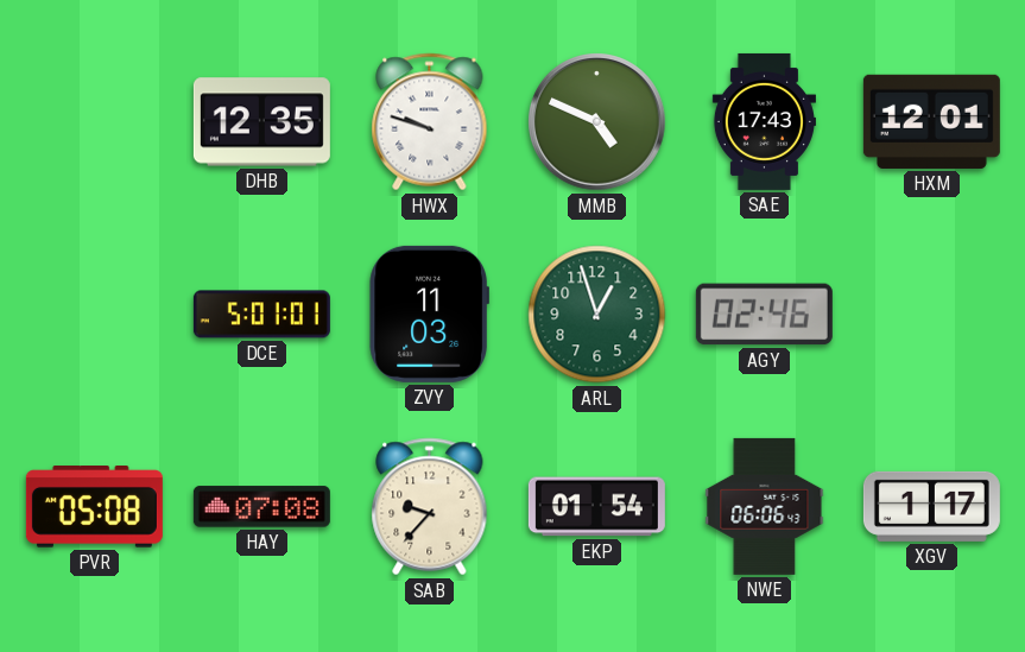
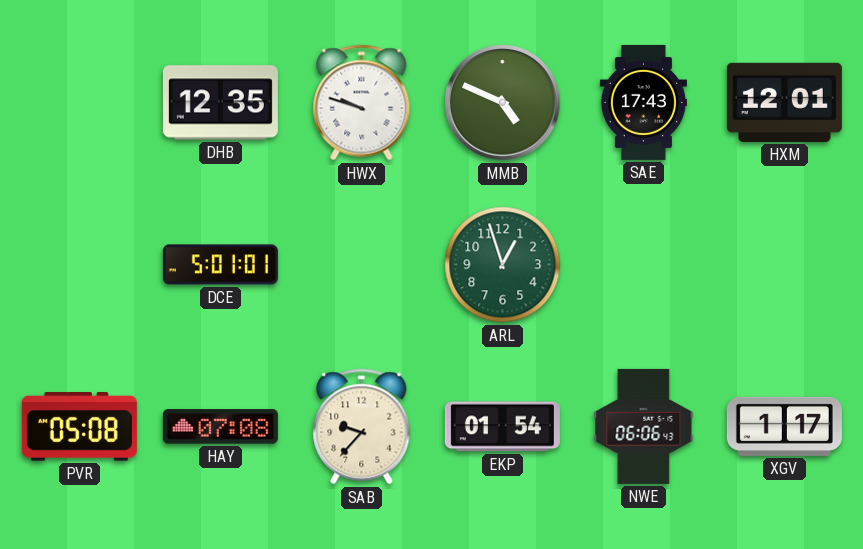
ZVY: 11:03 -> none
AGY: 02:46 -> none
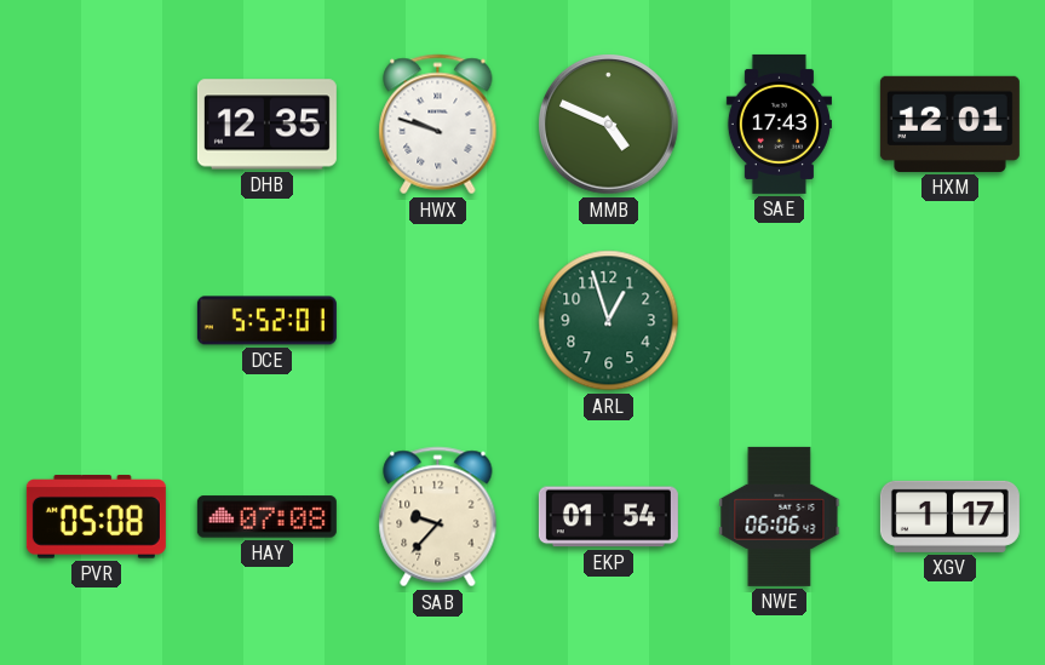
DCE: 5:01 -> 5:52
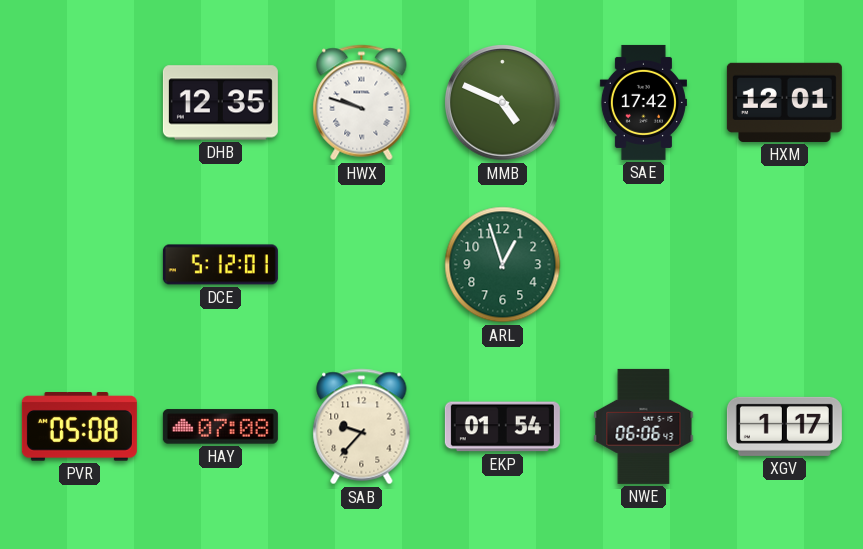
SAE: 17:43 -> 17:42
DCE: 5:52 -> 5:12
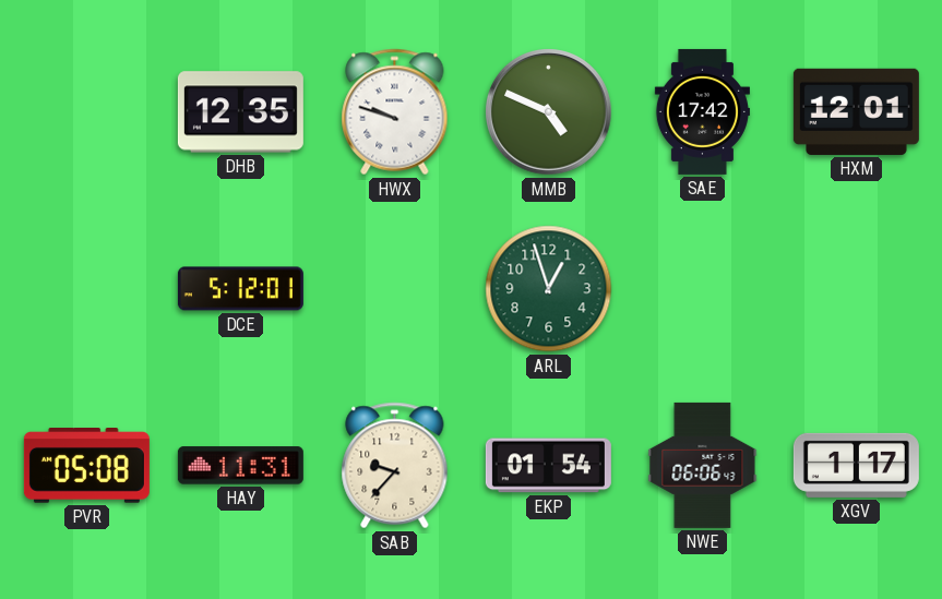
HAY: 07:08 -> 11:31
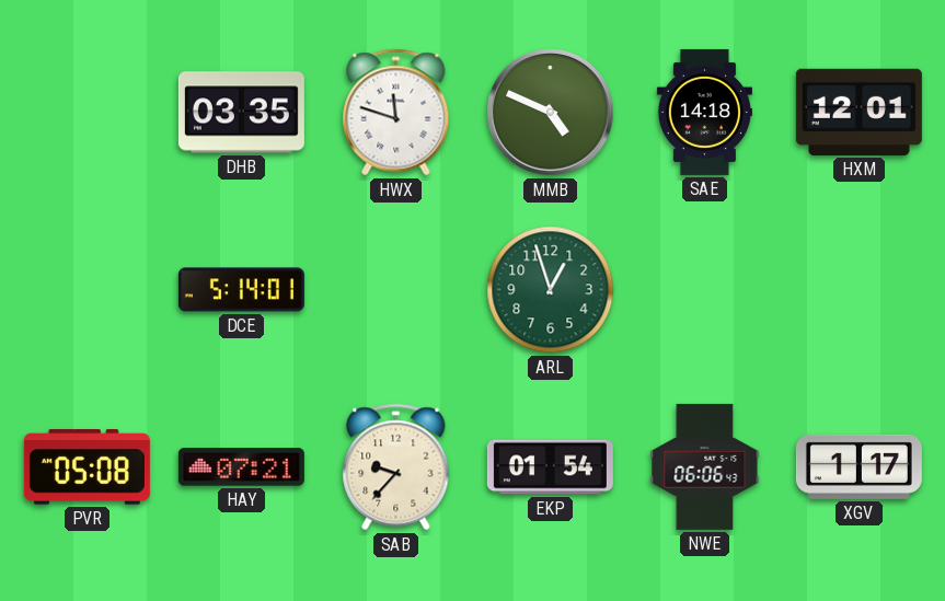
DHB: 12:35 -> 03:35
HWX: 9:48 -> 11:48
SAE: 17:42 -> 14:18
DCE: 5:12 -> 5:14
HAY: 11:31 -> 07:21
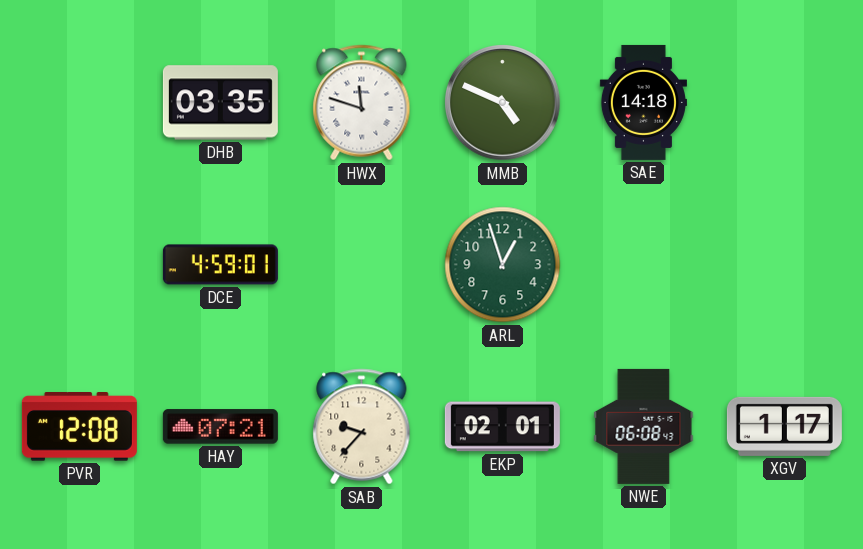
HXM: 12:01 -> none
DCE: 5:14 -> 4:59
PVR: 05:08 -> 12:08
EKP: 01:54 -> 02:01
NWE: 06:06 -> 06:08
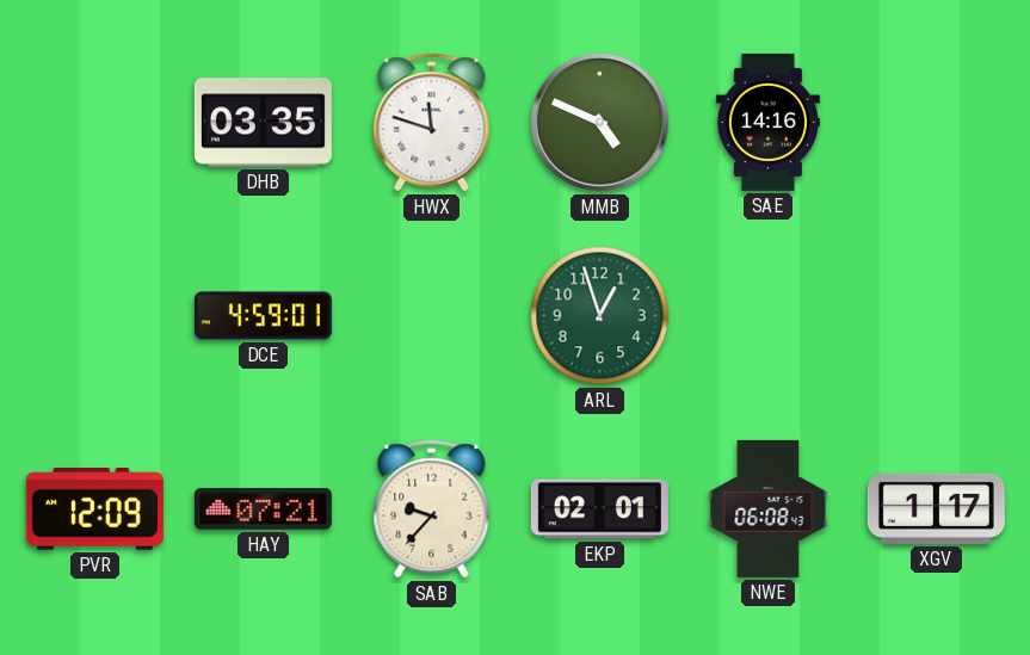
SAE: 14:18 -> 14:16
PVR: 12:08 -> 12:09
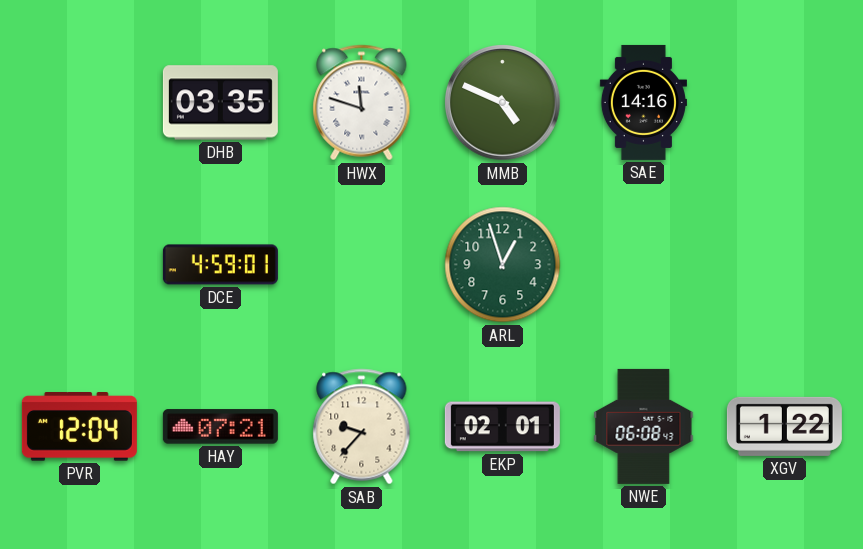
PVR: 12:09 -> 12:04
XGV: 1:17 -> 1:22
